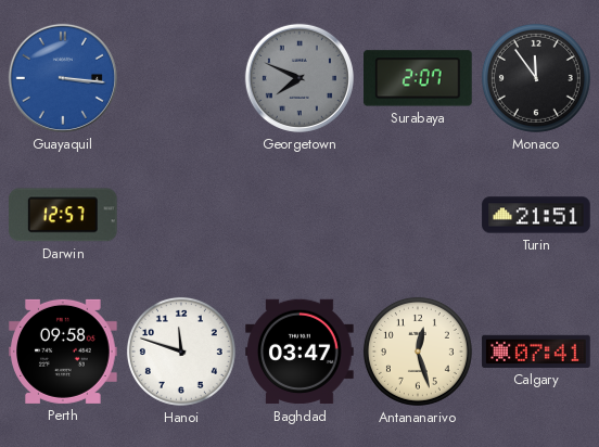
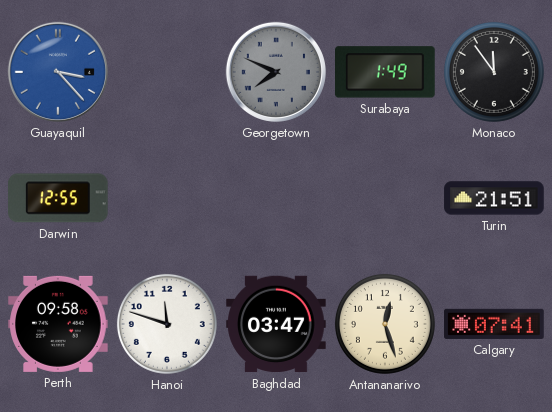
Guayaquil: 3:16 -> 3:23
Surabaya: 2:07 -> 1:49
Darwin: 12:57 -> 12:55
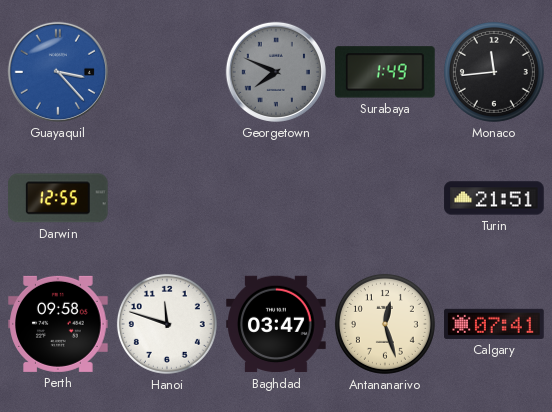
Monaco: 11:54 -> 11:44
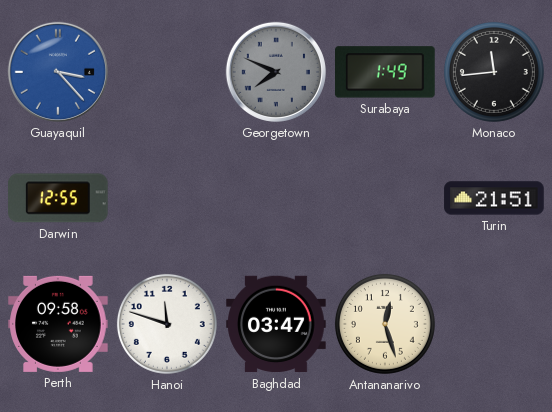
Calgary: 07:41 -> none
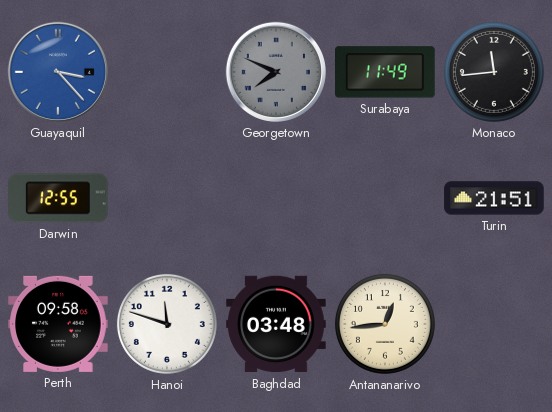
Surabaya: 1:49 -> 11:49
Baghdad: 03:47 -> 03:48
Antananarivo: 12:27 -> 12:44
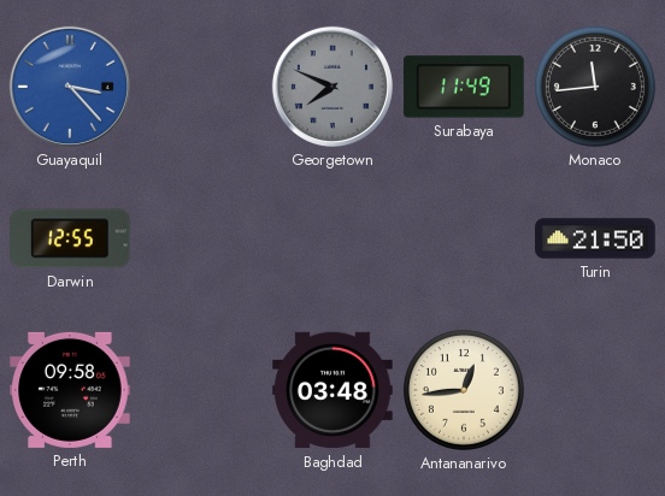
Turin: 21:51 -> 21:50
Hanoi: 11:48 -> none
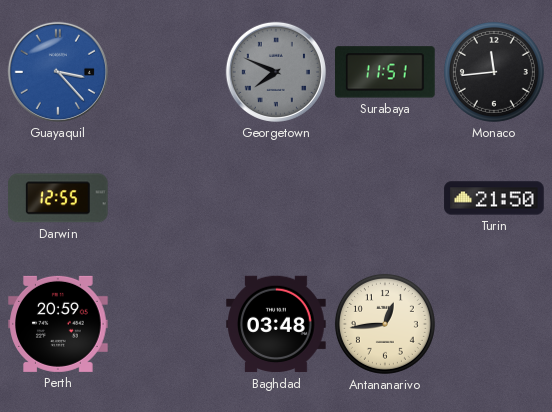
Surabaya: 11:49 -> 11:51
Perth: 09:58 -> 20:59
